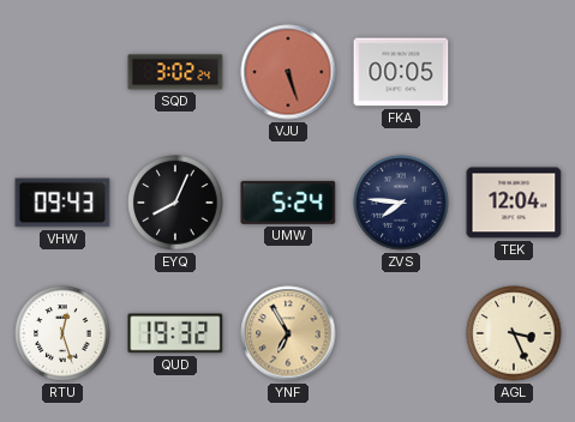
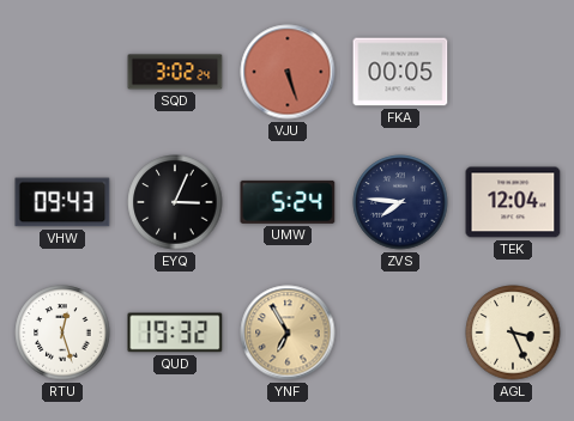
EYQ: 8:04 -> 3:04
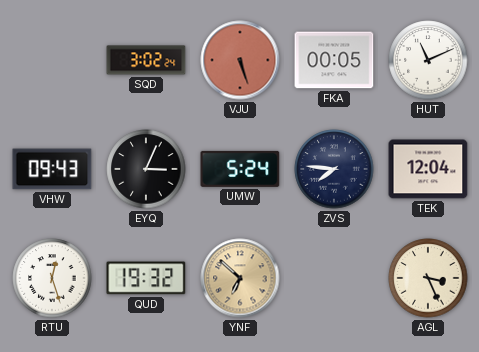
HUT: none -> 11:11
YNF: 6:55 -> 6:52
